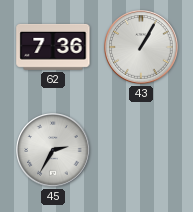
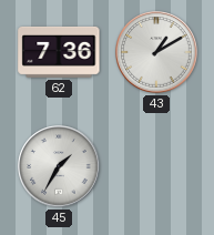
43: 1:05 -> 1:10
45: 2:35 -> 1:35
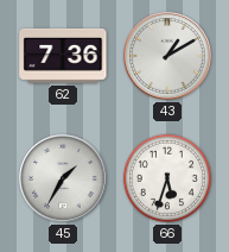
66: none -> 5:33
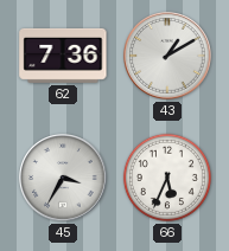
45: 1:35 -> 3:35
66: 5:33 -> 5:34
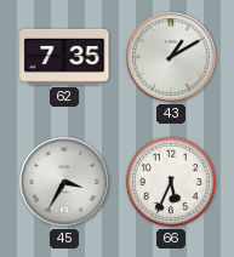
62: 7:36 -> 7:35
